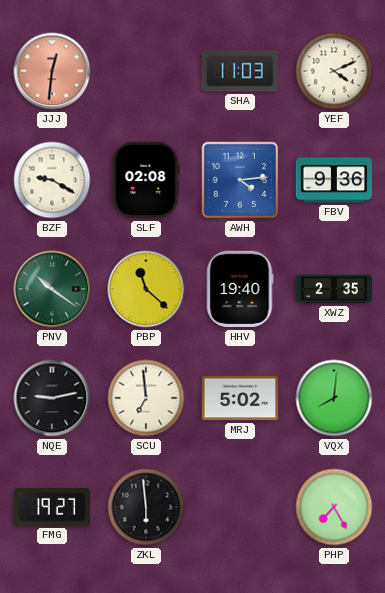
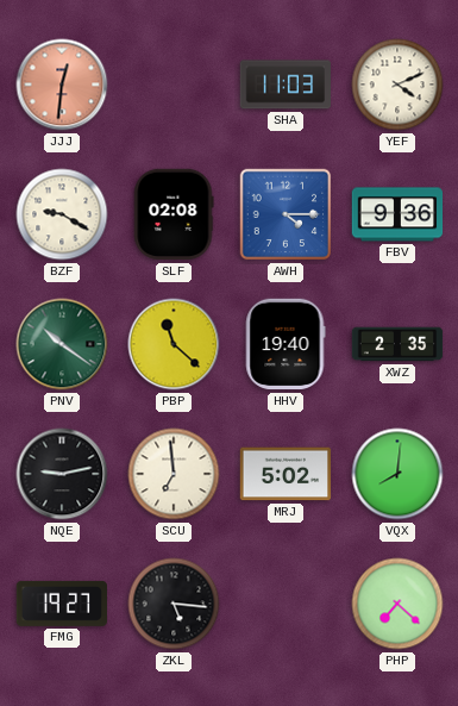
AWH: 4:14 -> 4:15
ZKL: 5:59 -> 5:16
PHP: 7:25 -> 7:22
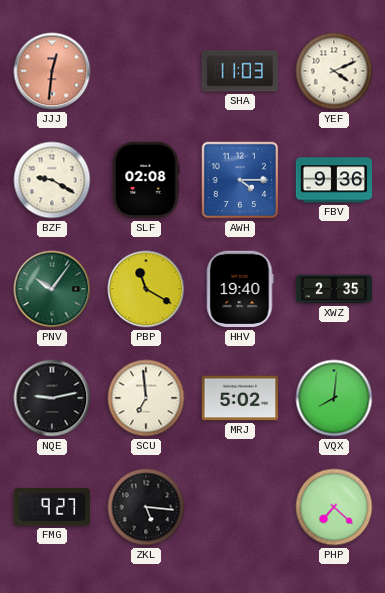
PNV: 10:21 -> 10:06
PBP: 11:22 -> 11:20
FMG: 19:27 -> 9:27
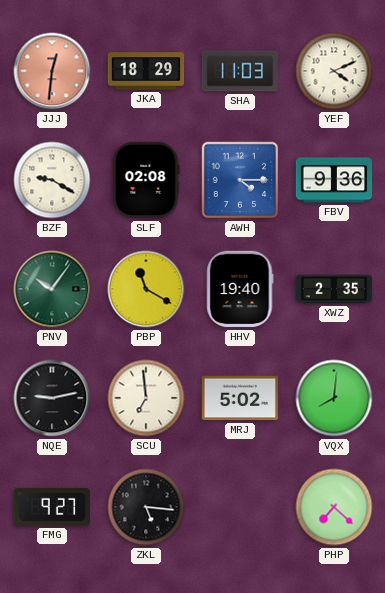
JKA: none -> 18:29
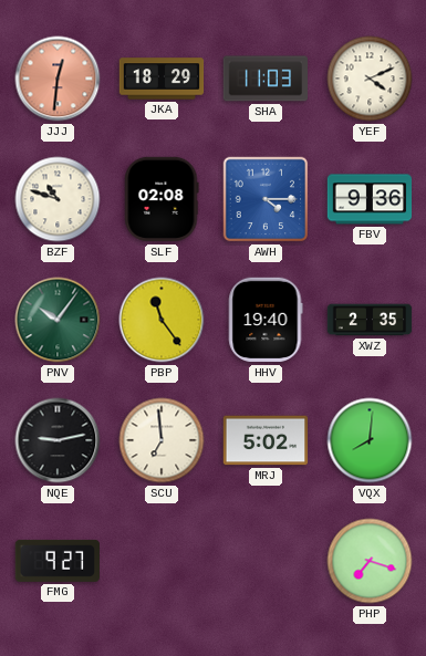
BZF: 9:20 -> 10:48
PBP: 11:20 -> 11:24
ZKL: 5:16 -> none
PHP: 7:22 -> 7:18
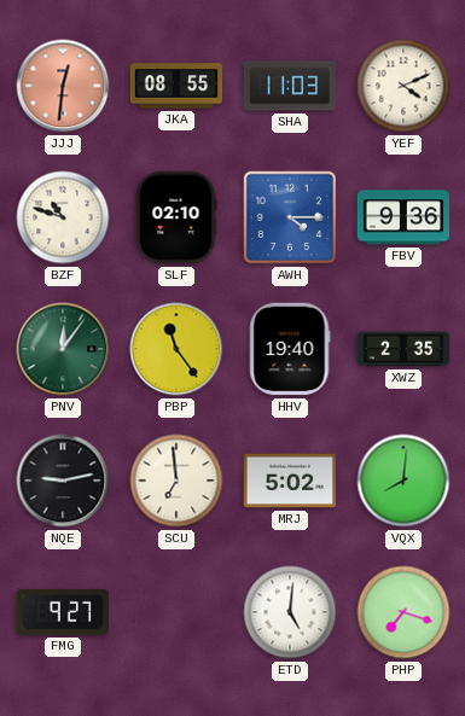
JKA: 18:29 -> 08:55
SLF: 02:08 -> 02:10
PNV: 10:06 -> 12:06
ETD: none -> 5:01
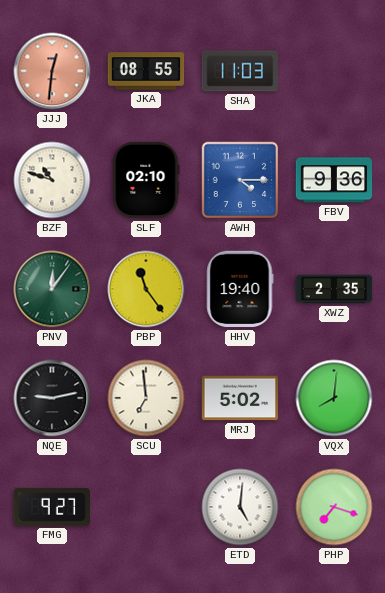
YEF: 4:11 -> none
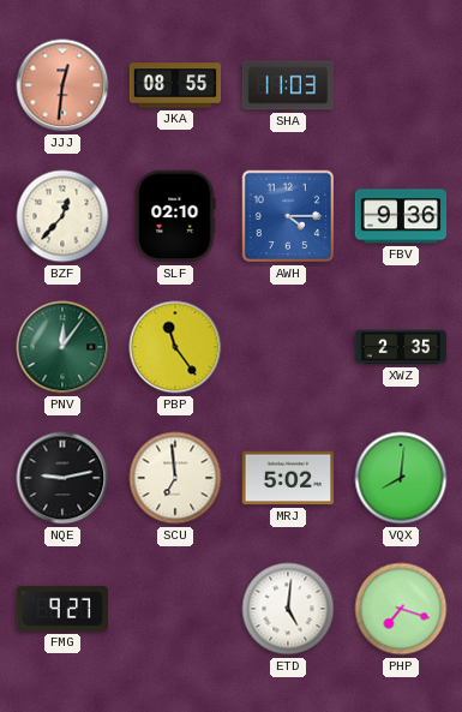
BZF: 10:48 -> 12:37
HHV: 19:40 -> none
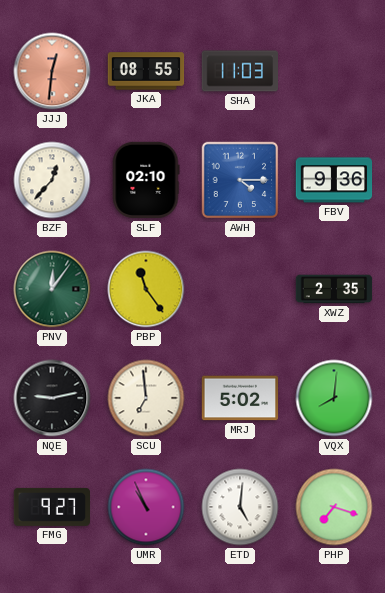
UMR: none -> 10:56
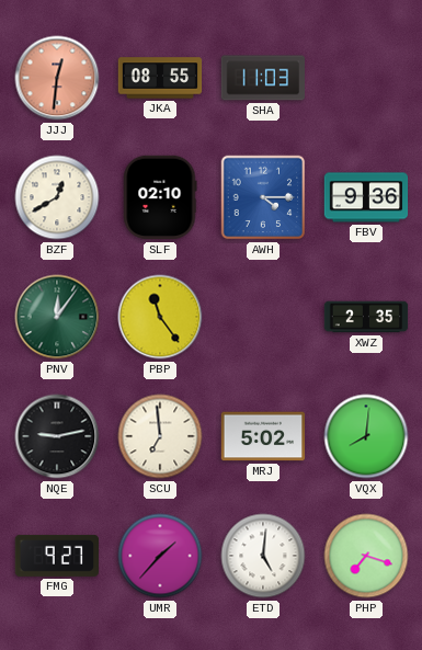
BZF: 12:37 -> 12:40
UMR: 10:56 -> 1:37
